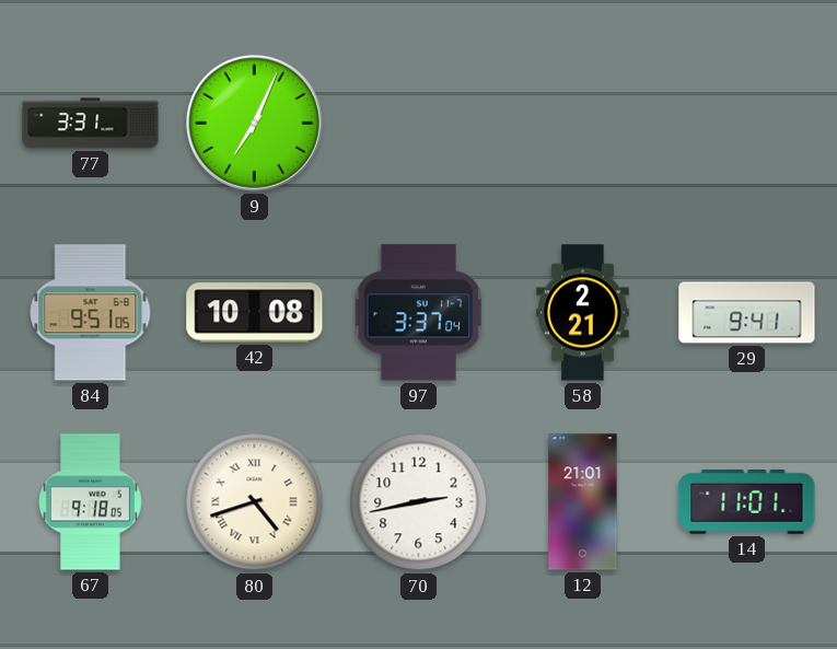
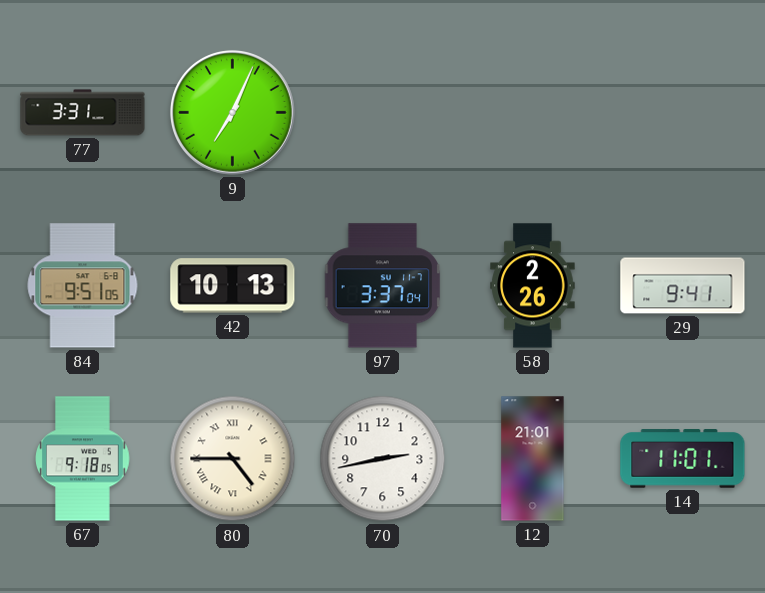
42: 10:08 -> 10:13
58: 2:21 -> 2:26
80: 4:42 -> 4:45
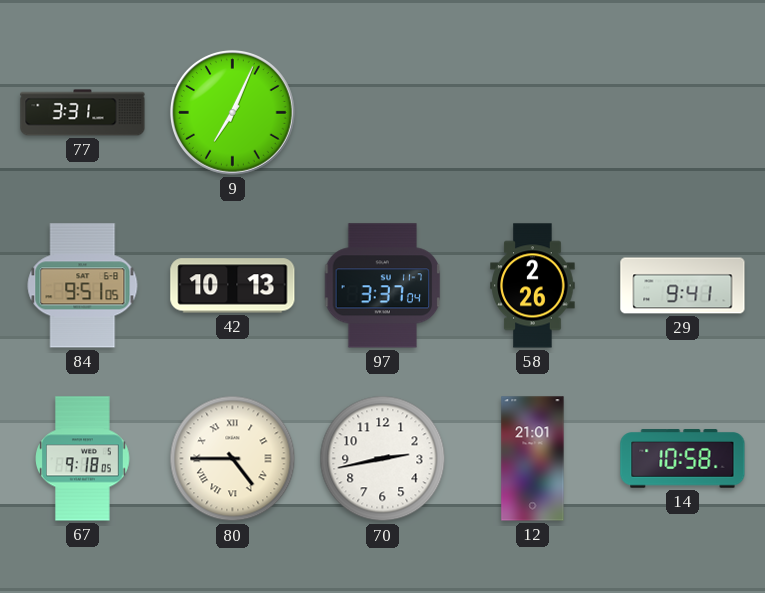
14: 11:01 -> 10:58
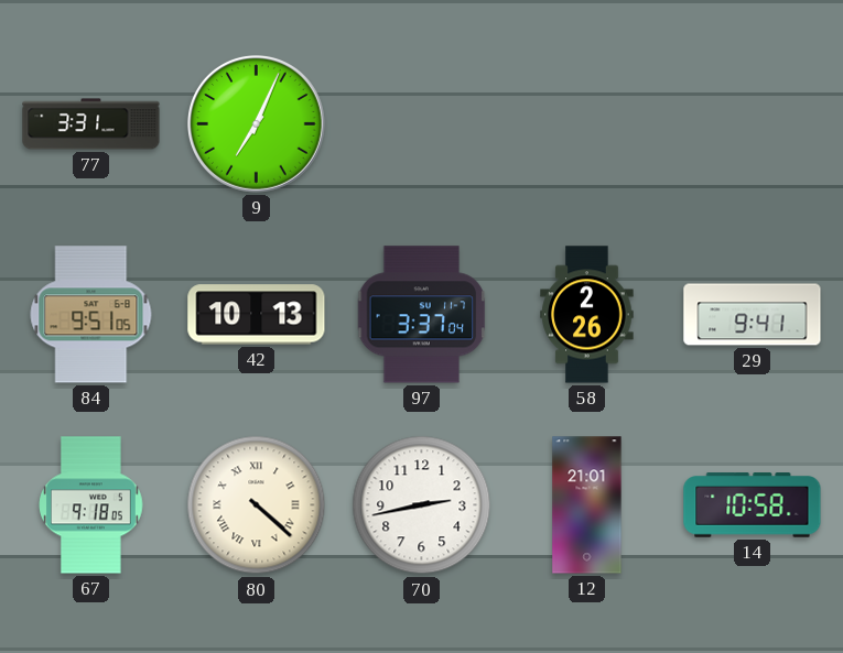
80: 4:45 -> 4:22
